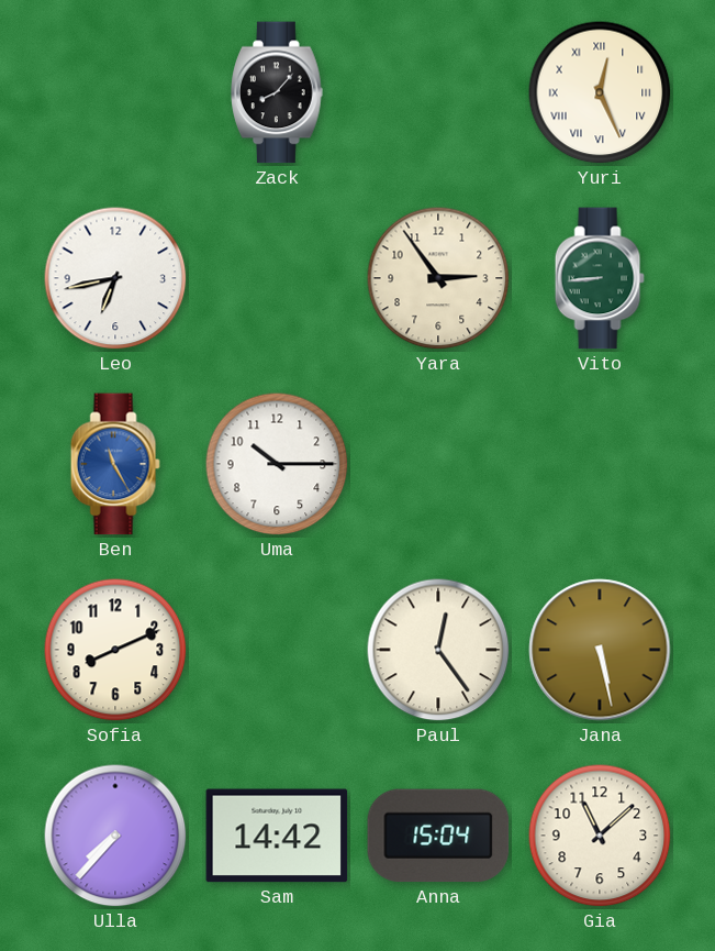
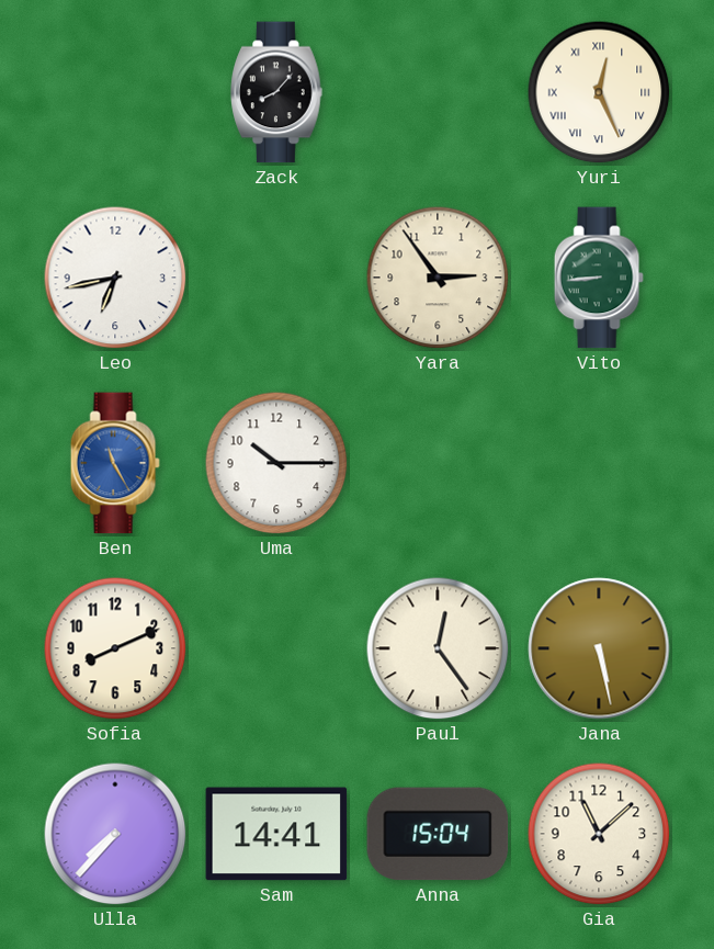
Sam: 14:42 -> 14:41
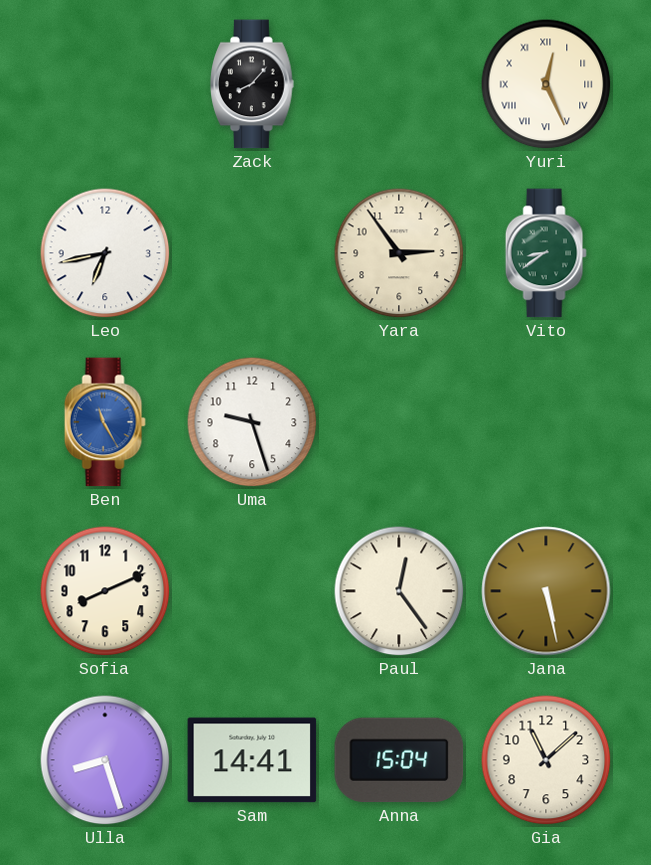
Vito: 8:44 -> 8:39
Uma: 10:15 -> 9:27
Ulla: 7:37 -> 8:27
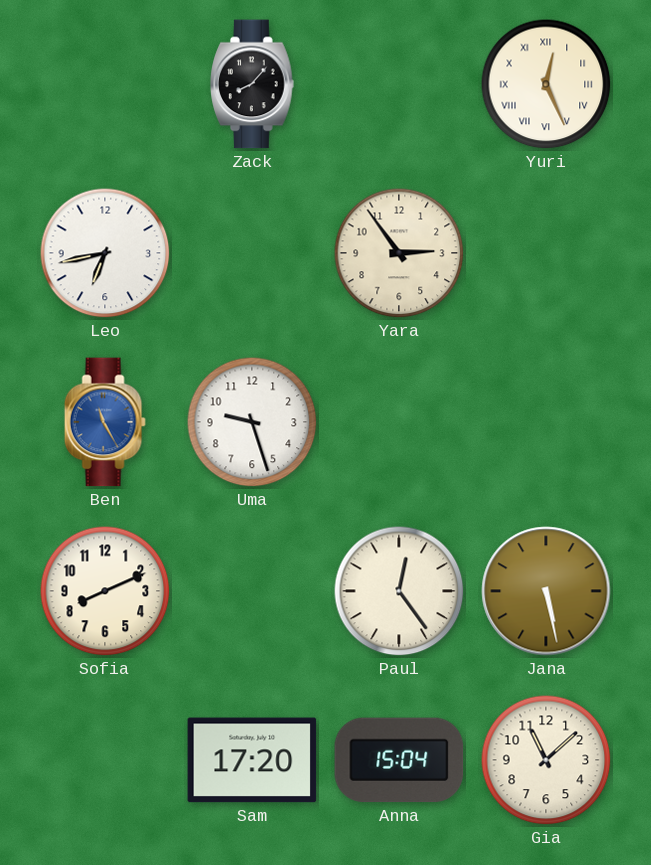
Vito: 8:39 -> none
Ulla: 8:27 -> none
Sam: 14:41 -> 17:20
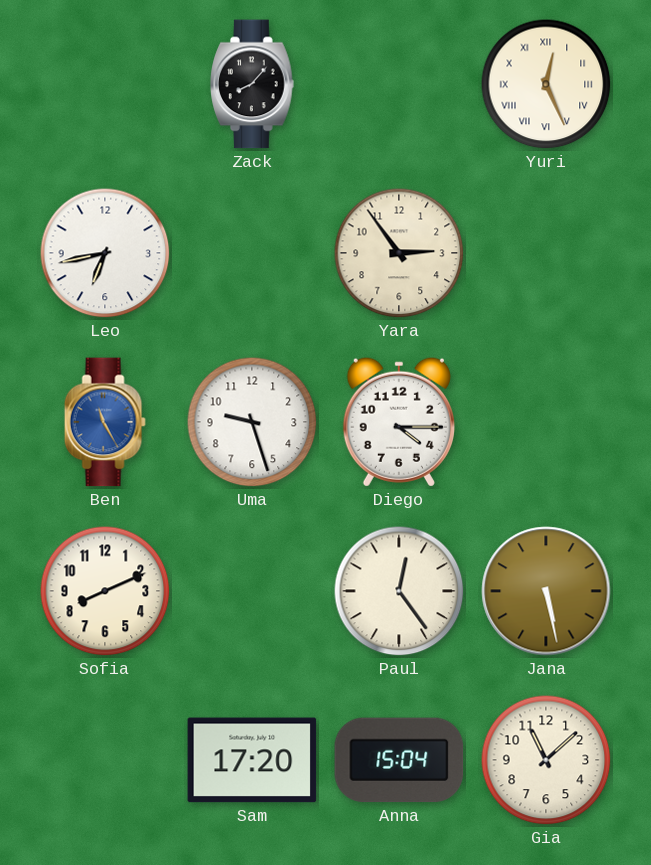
Diego: none -> 4:15
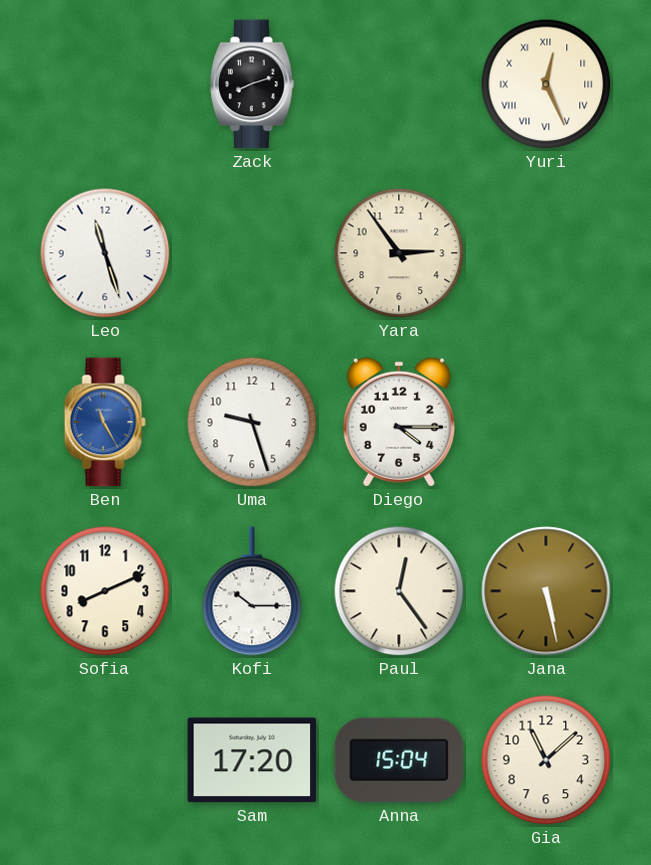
Zack: 8:07 -> 8:12
Leo: 6:43 -> 11:27
Kofi: none -> 10:15
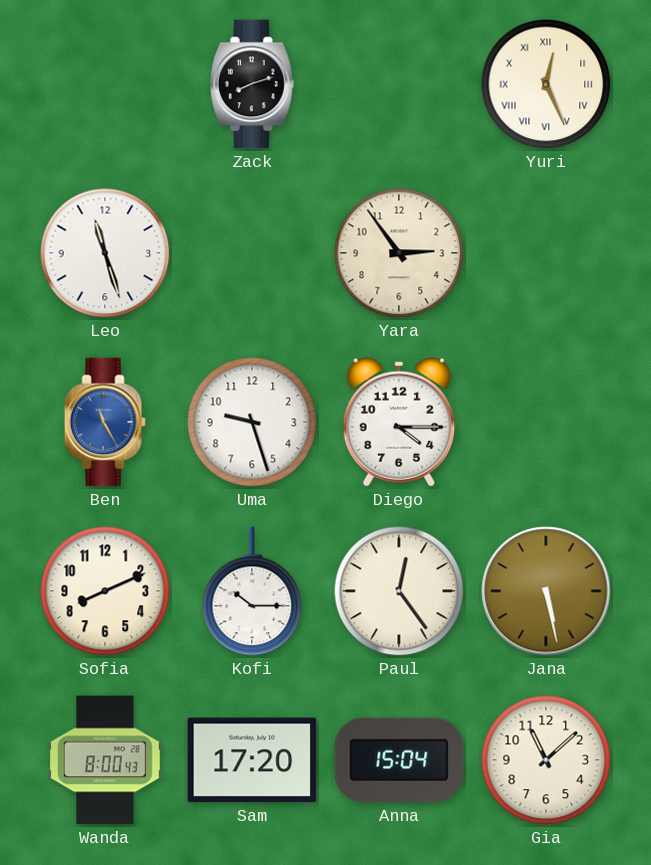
Wanda: none -> 8:00
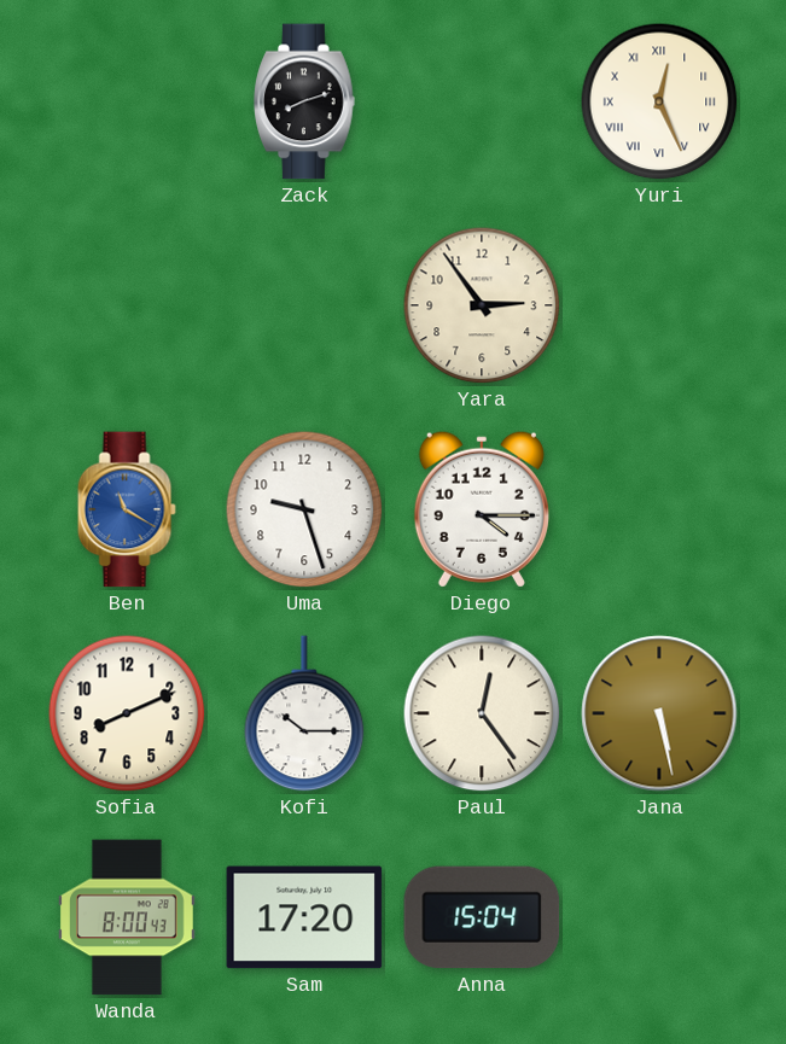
Leo: 11:27 -> none
Ben: 11:25 -> 11:20
Gia: 11:08 -> none
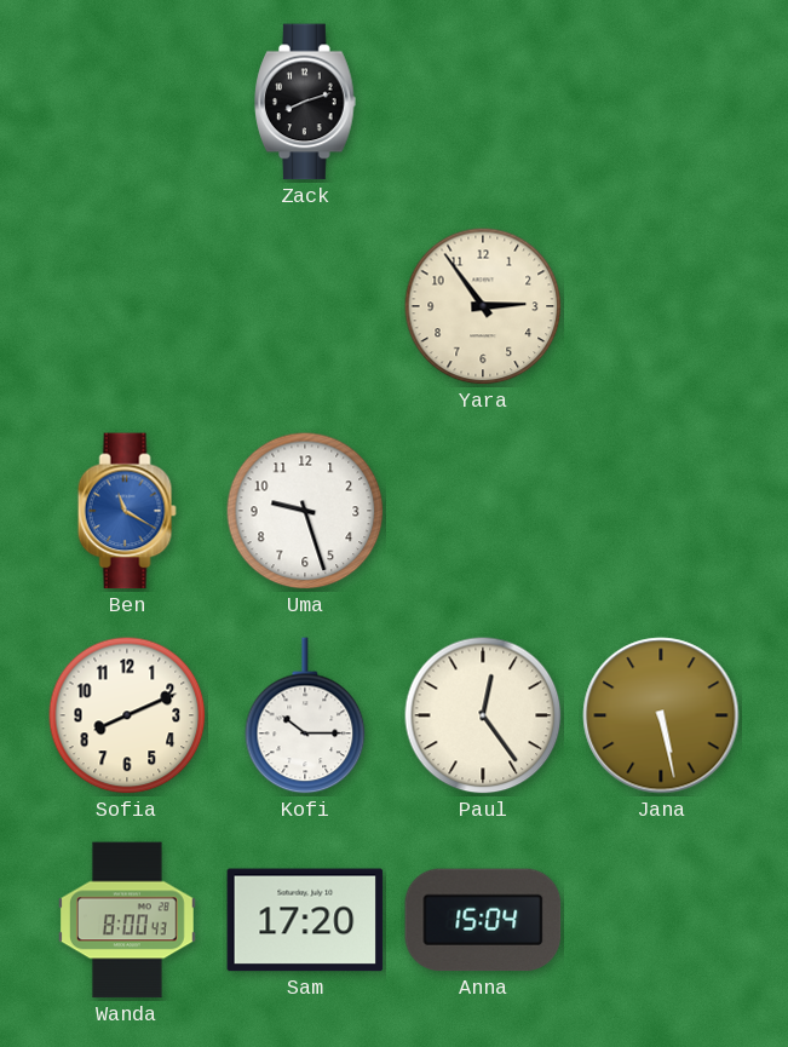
Yuri: 12:26 -> none
Diego: 4:15 -> none
